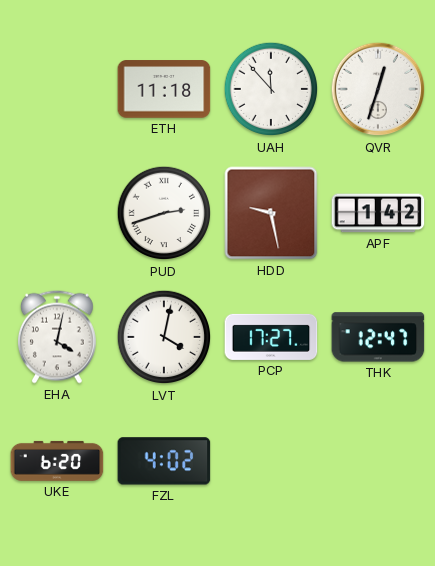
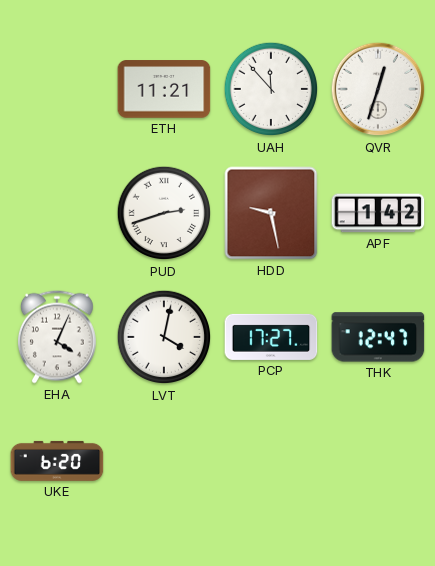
ETH: 11:18 -> 11:21
EHA: 4:02 -> 4:04
FZL: 4:02 -> none
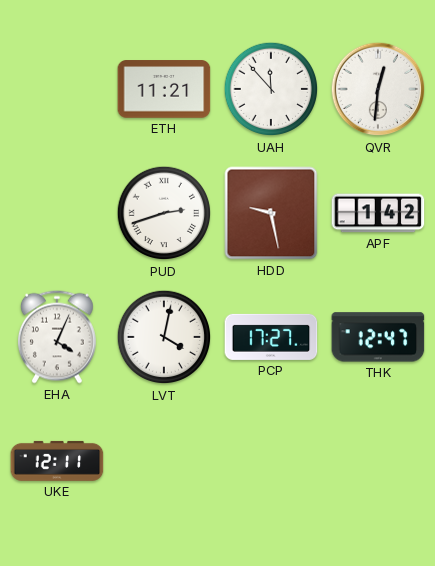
QVR: 12:33 -> 12:31
UKE: 6:20 -> 12:11
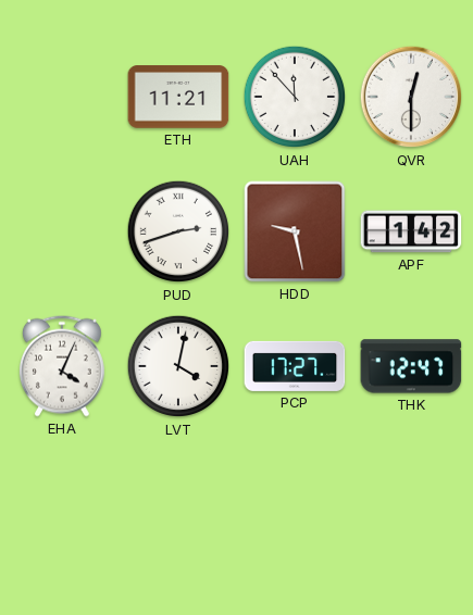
QVR: 12:31 -> 12:30
UKE: 12:11 -> none
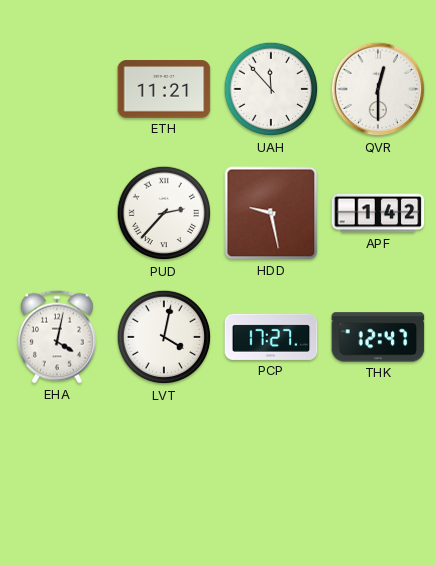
PUD: 2:42 -> 2:37
EHA: 4:04 -> 4:02
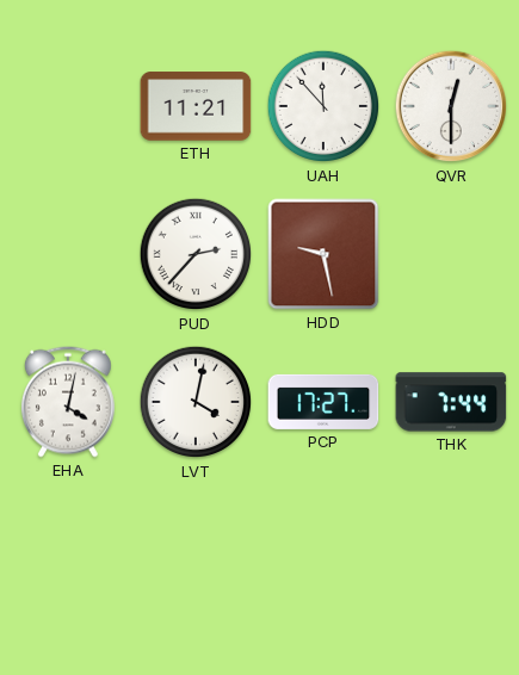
APF: 1:42 -> none
THK: 12:47 -> 7:44
